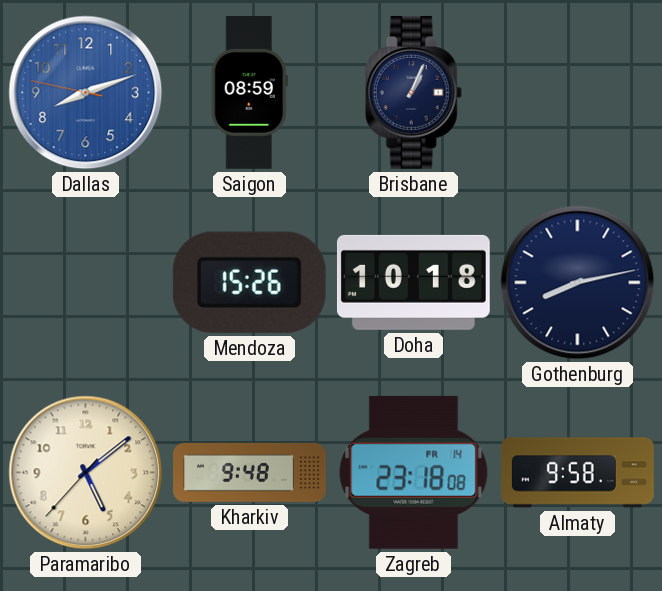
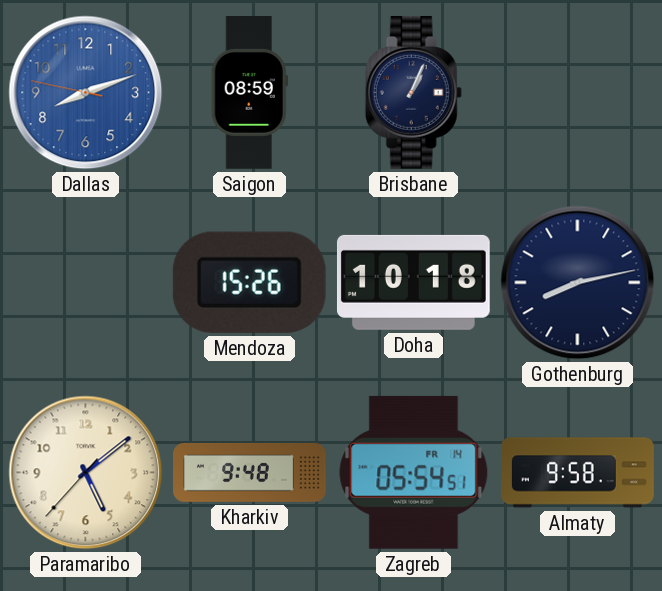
Zagreb: 23:18 -> 05:54
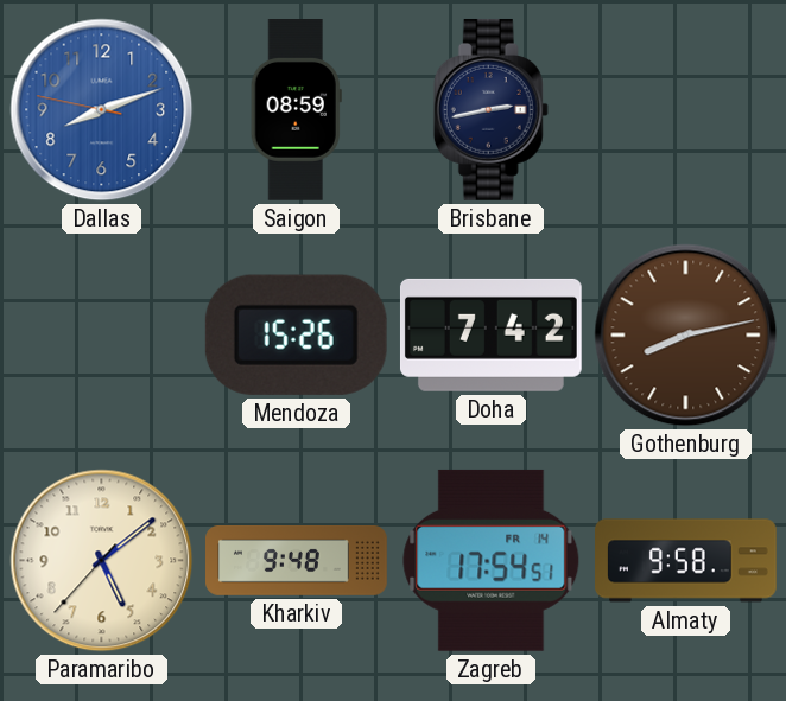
Brisbane: 1:04 -> 2:43
Doha: 10:18 -> 7:42
Gothenburg dial: navy -> brown
Zagreb: 05:54 -> 17:54
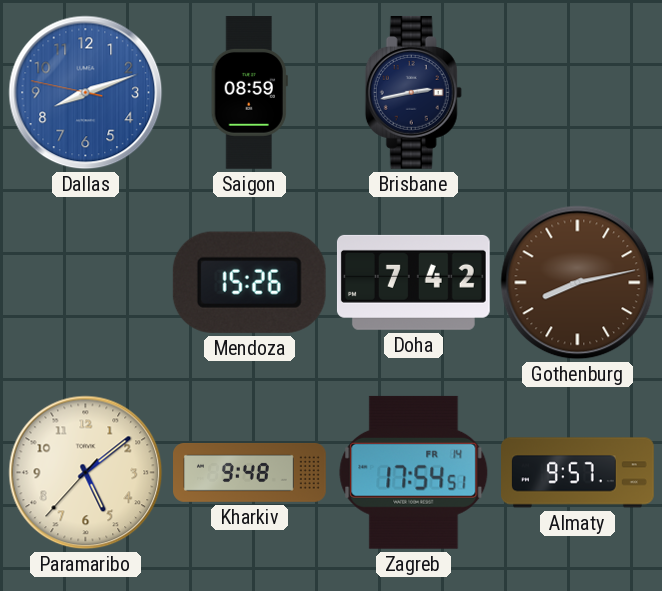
Almaty: 9:58 -> 9:57
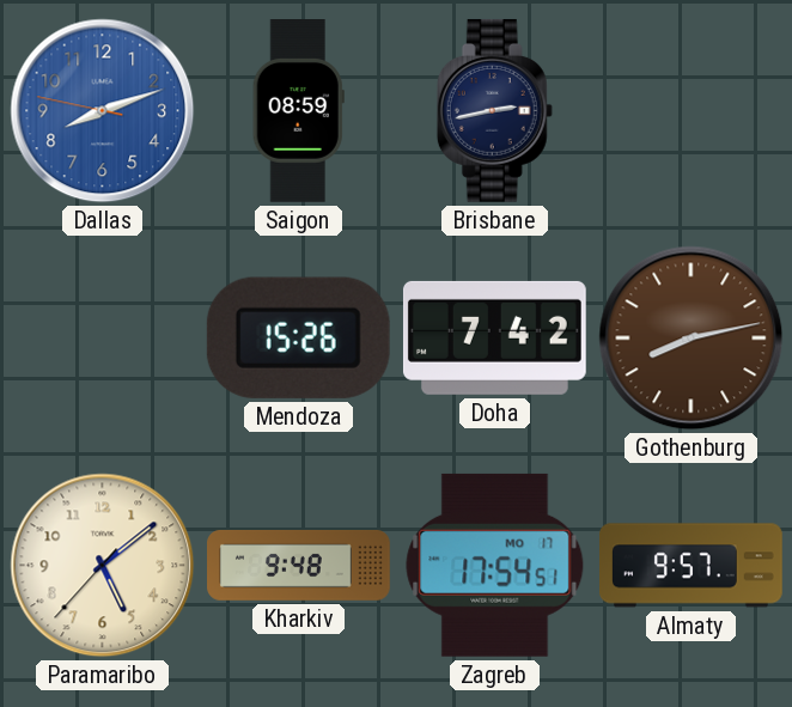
Zagreb date: FR 14 -> MO 17
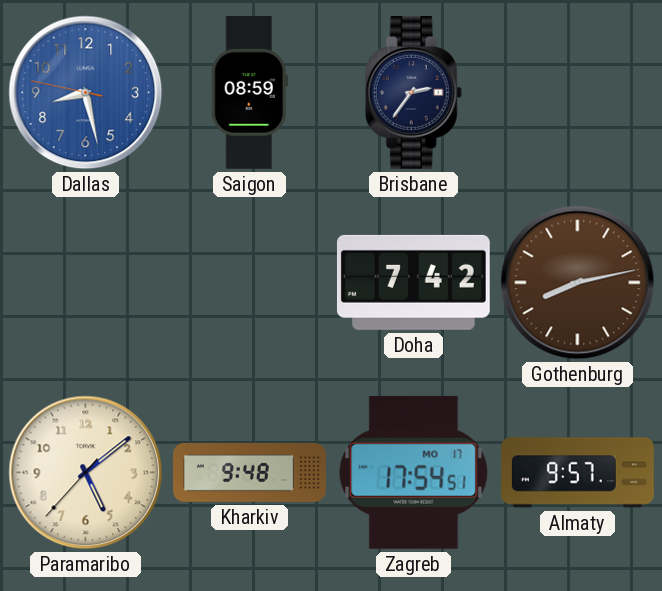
Dallas: 8:11 -> 8:27
Brisbane: 2:43 -> 2:36
Mendoza: 15:26 -> none
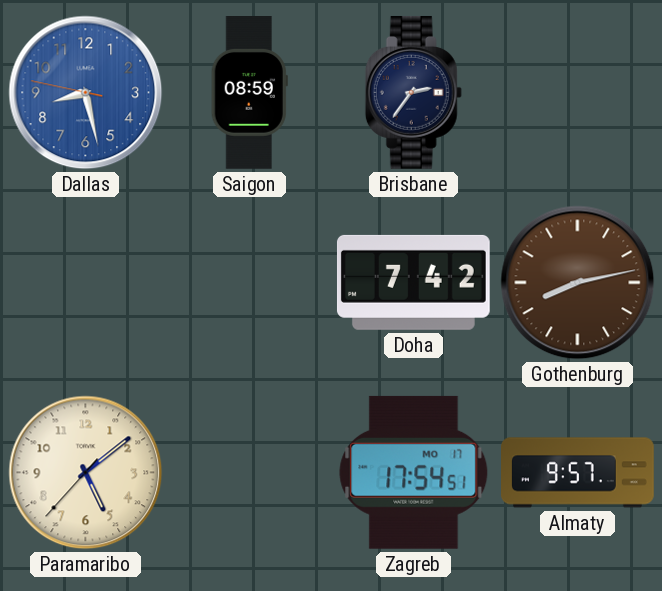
Kharkiv: 9:48 -> none
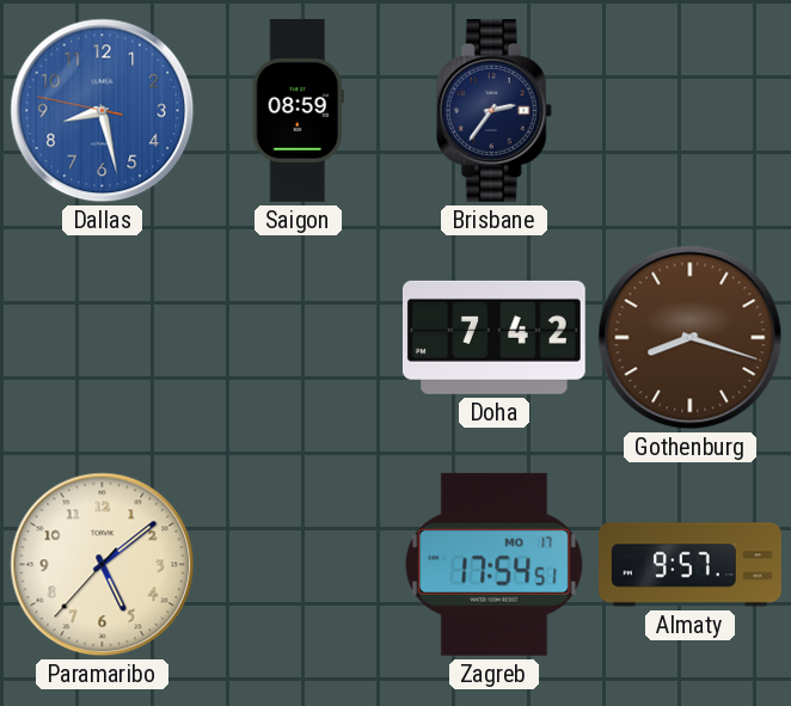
Gothenburg: 8:13 -> 8:18
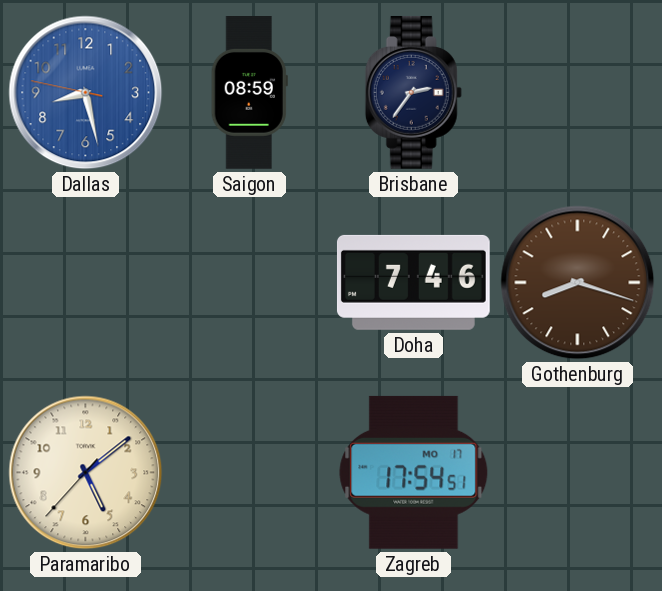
Doha: 7:42 -> 7:46
Almaty: 9:57 -> none
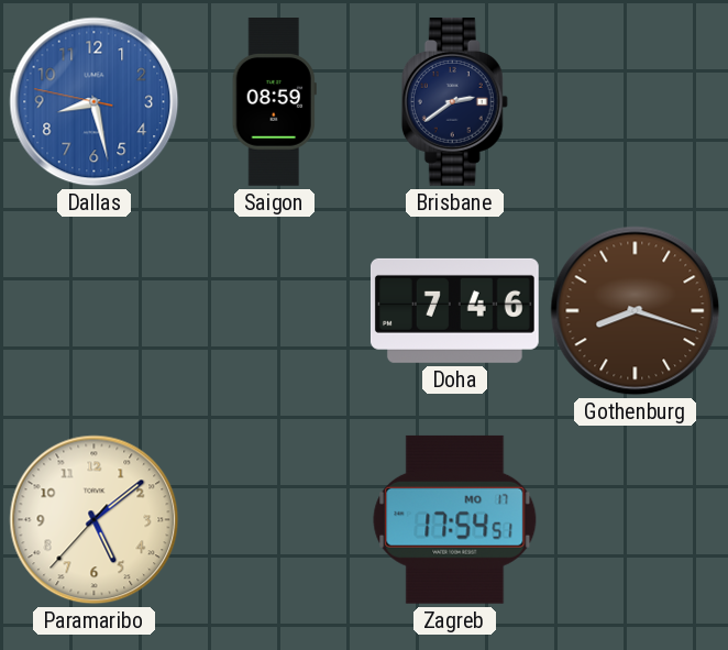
Brisbane: 2:36 -> 2:39
